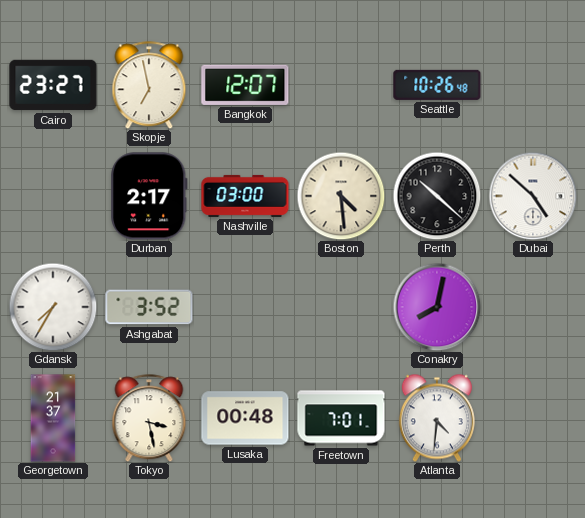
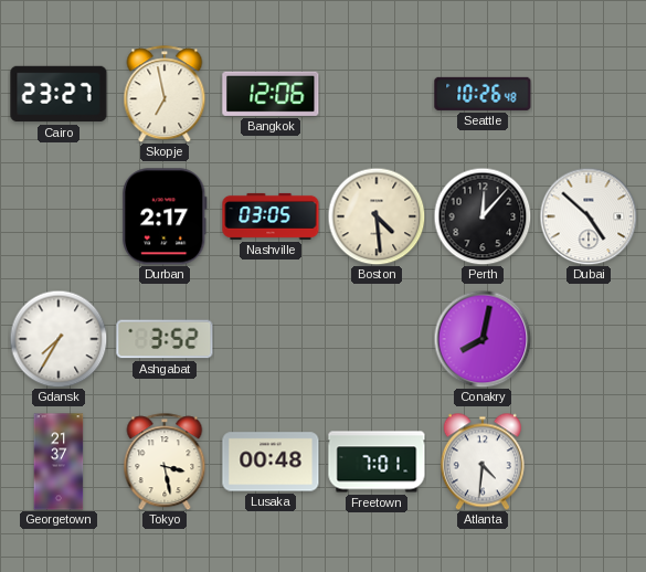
Bangkok: 12:07 -> 12:06
Nashville: 03:00 -> 03:05
Perth: 10:22 -> 12:07
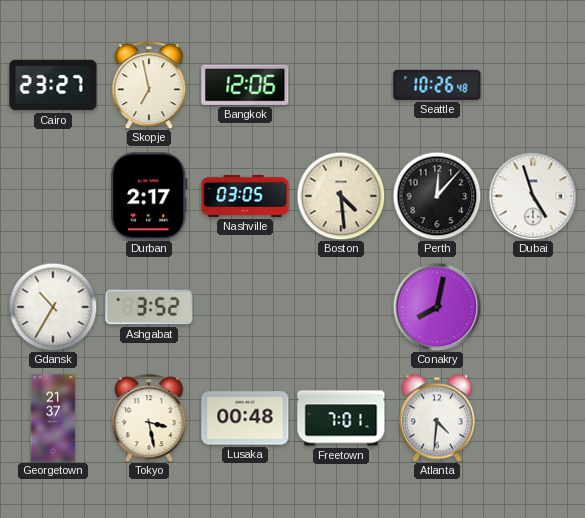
Dubai: 4:52 -> 4:57
Gdansk: 7:35 -> 10:35
